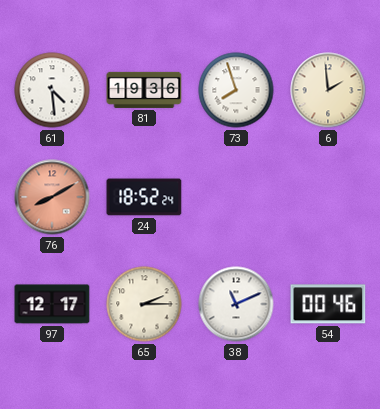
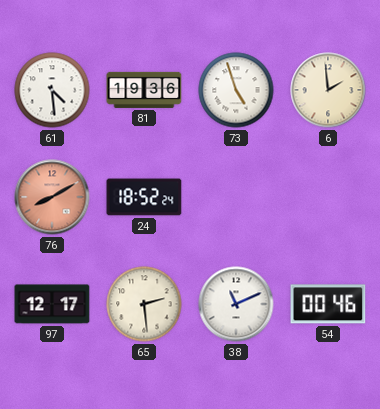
73: 7:57 -> 4:57
65: 2:15 -> 2:29
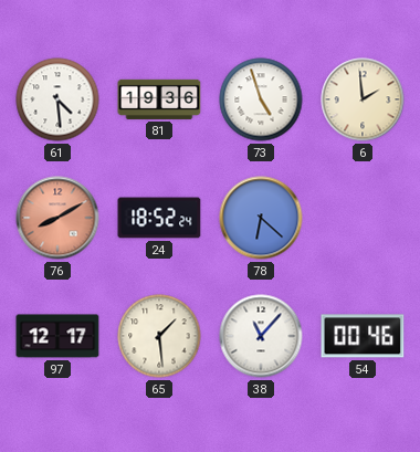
78: none -> 6:22
65: 2:29 -> 1:29
38: 11:11 -> 11:07
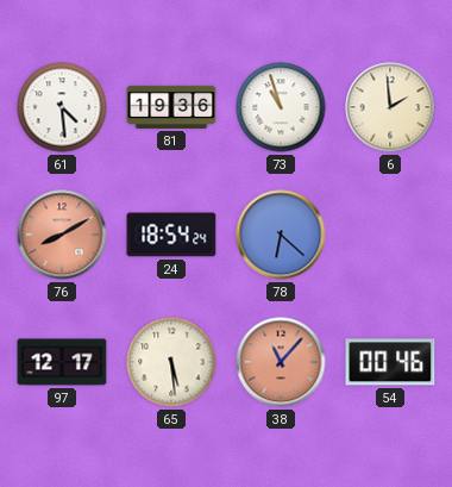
73: 4:57 -> 10:57
24: 18:52 -> 18:54
65: 1:29 -> 5:29
38 dial: white -> salmon
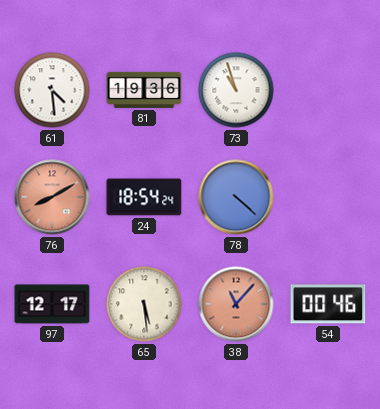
6: 1:59 -> none
78: 6:22 -> 4:22
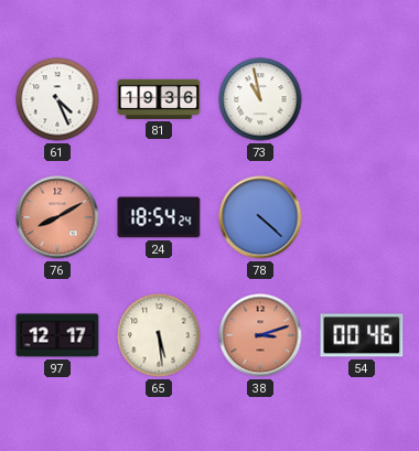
61: 4:29 -> 4:26
73: 10:57 -> 10:58
38: 11:07 -> 3:12
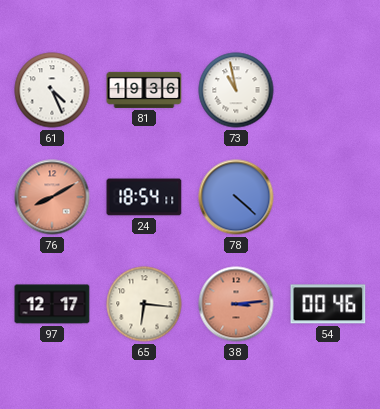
24: 18:54:24 -> 18:54:11
65: 5:29 -> 6:16
38: 3:12 -> 3:14
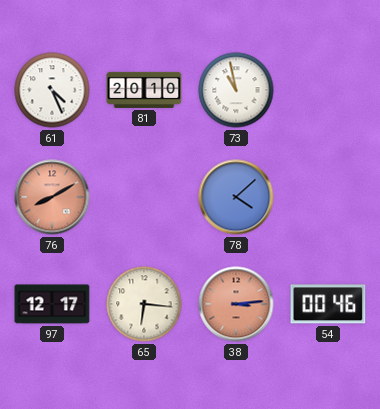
81: 19:36 -> 20:10
24: 18:54 -> none
78: 4:22 -> 4:08
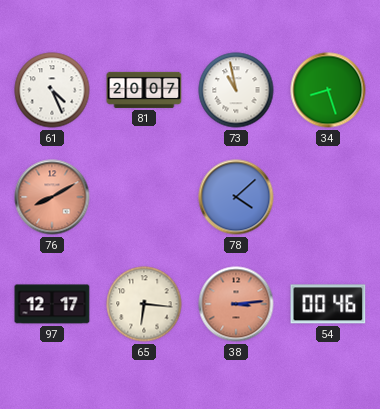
81: 20:10 -> 20:07
34: none -> 8:27
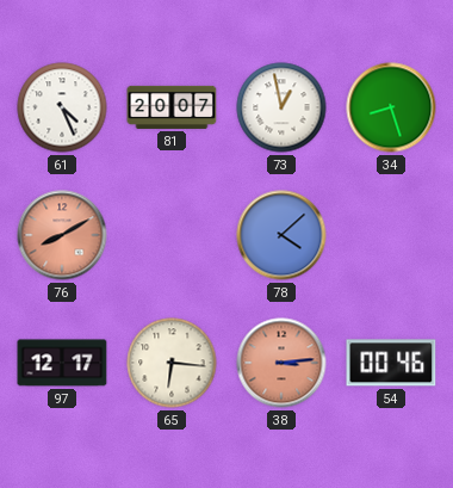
73: 10:58 -> 12:58
